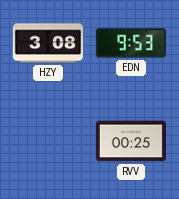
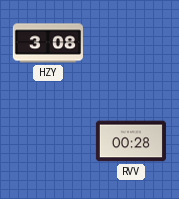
EDN: 9:53 -> none
RVV: 00:25 -> 00:28
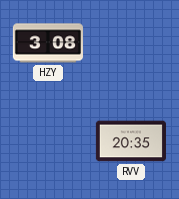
RVV: 00:28 -> 20:35
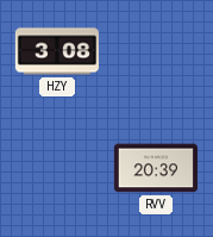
RVV: 20:35 -> 20:39
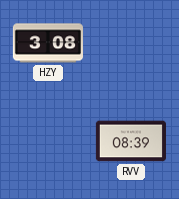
RVV: 20:39 -> 08:39
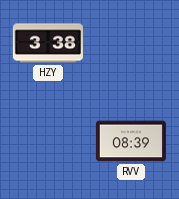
HZY: 3:08 -> 3:38
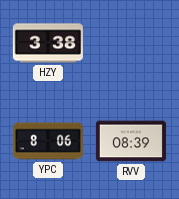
YPC: none -> 8:06
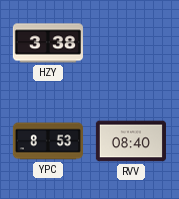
YPC: 8:06 -> 8:53
RVV: 08:39 -> 08:40
